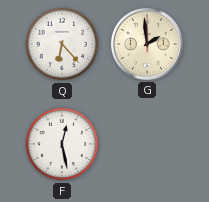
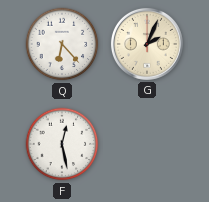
G: 1:59 -> 2:04
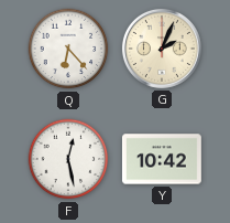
Y: none -> 10:42
